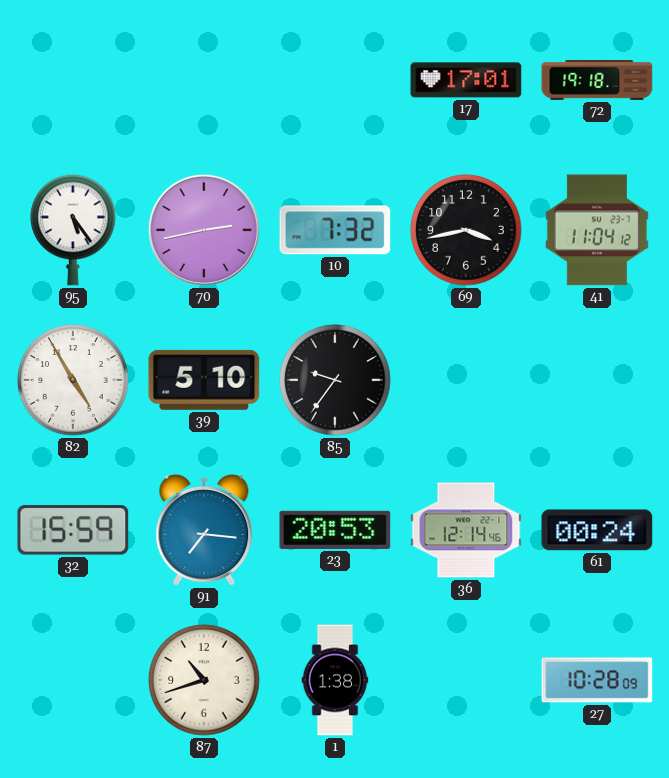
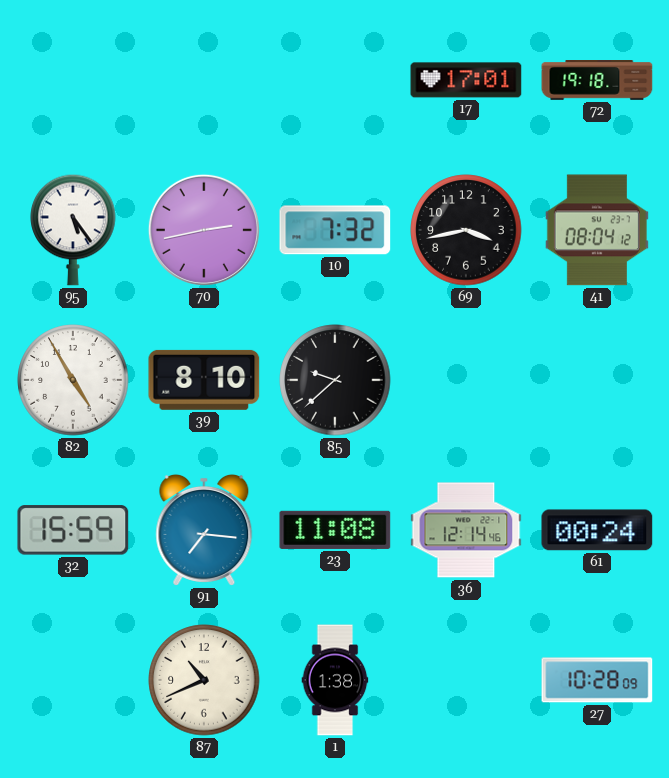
41: 11:04 -> 08:04
39: 5:10 -> 8:10
85: 9:36 -> 9:38
23: 20:53 -> 11:08
87: 10:42 -> 10:41
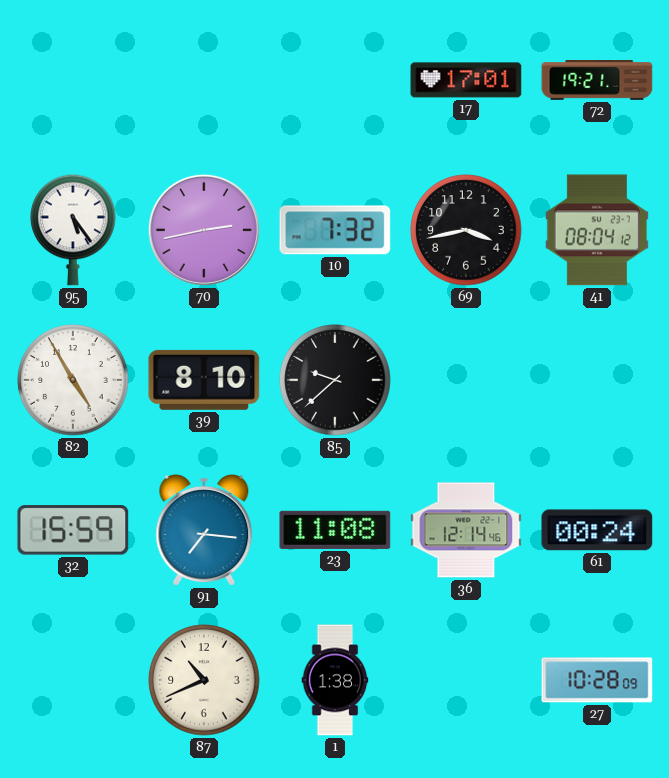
72: 19:18 -> 19:21
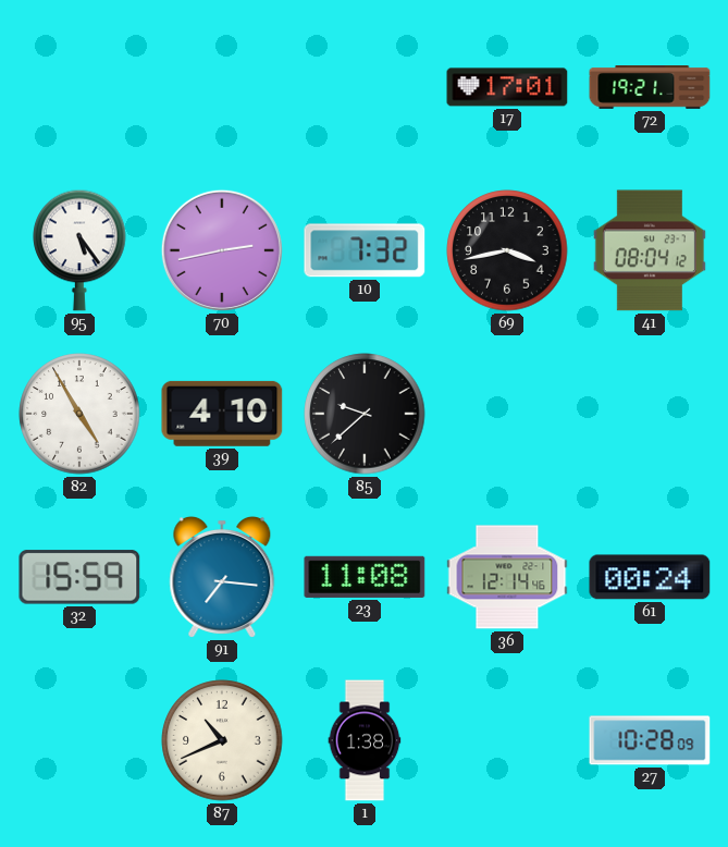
39: 8:10 -> 4:10
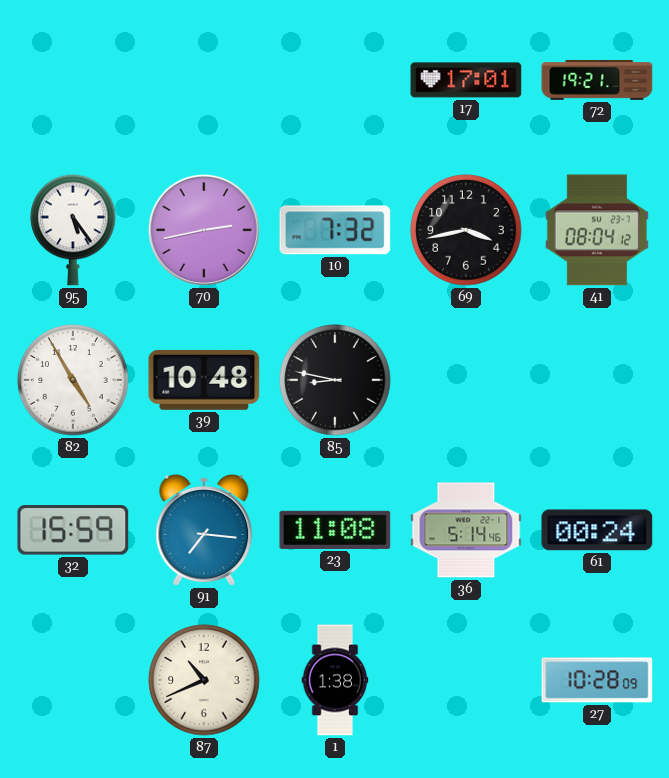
39: 4:10 -> 10:48
85: 9:38 -> 8:47
36: 12:14 -> 5:14
